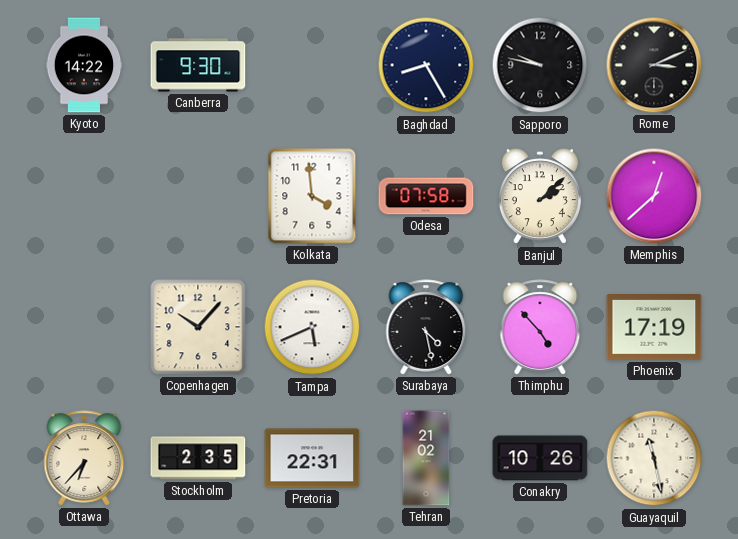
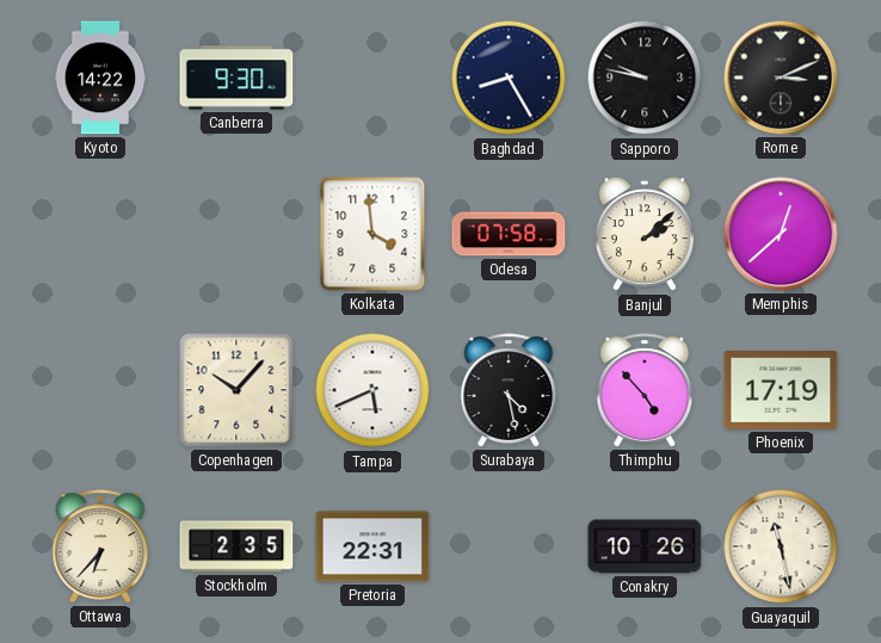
Tehran: 21:02 -> none
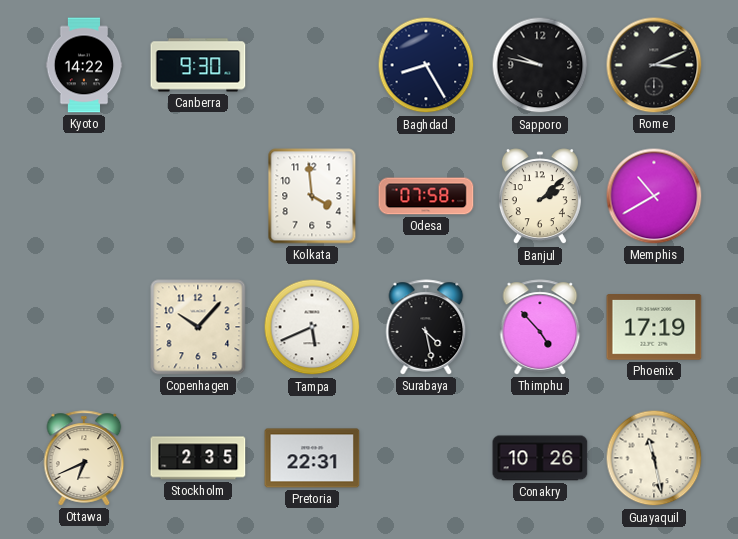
Memphis: 12:38 -> 10:40
Ottawa: 6:37 -> 6:41
